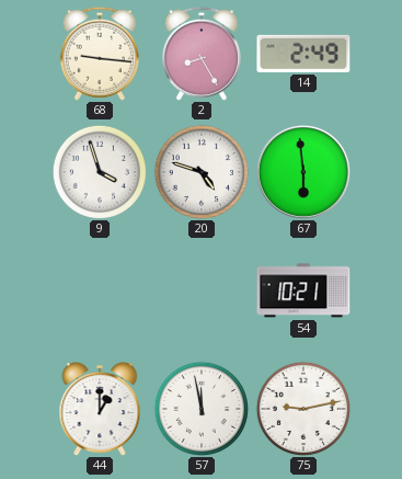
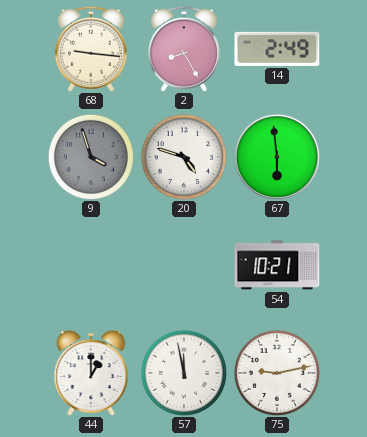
9 dial: white -> grey
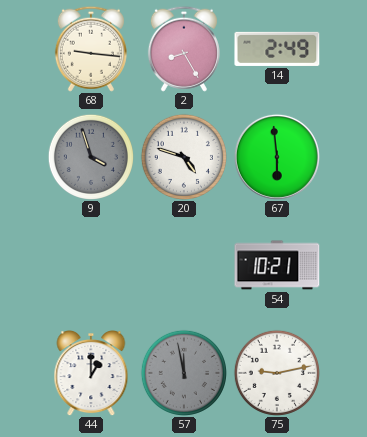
57 dial: white -> grey
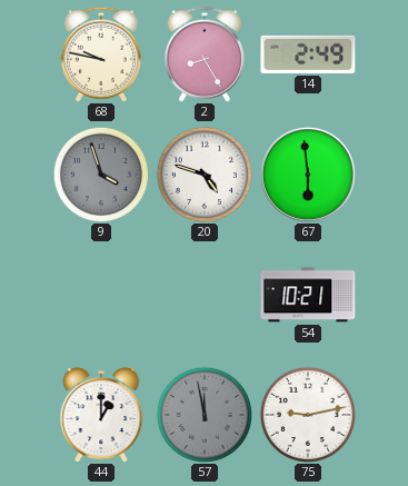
68: 9:16 -> 9:47
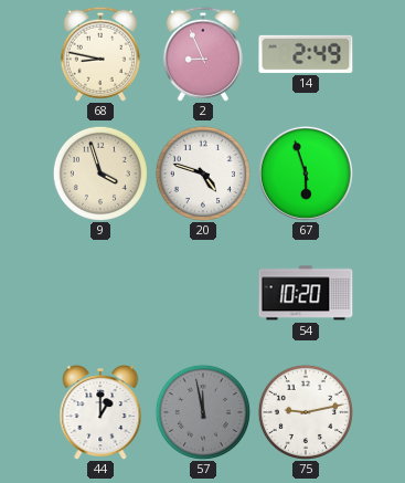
68: 9:47 -> 8:47
2: 8:25 -> 8:56
9 dial: grey -> cream
67: 5:59 -> 5:57
54: 10:21 -> 10:20
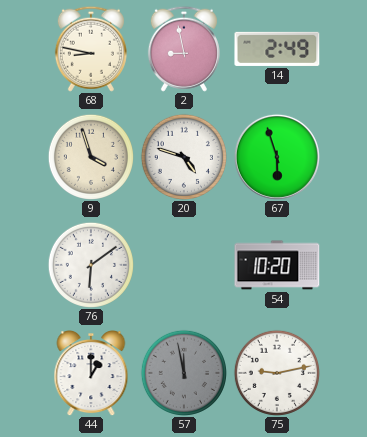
2: 8:56 -> 8:58
76: none -> 6:09
